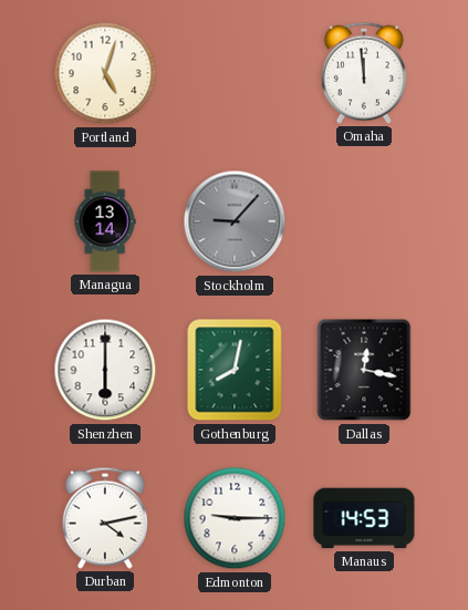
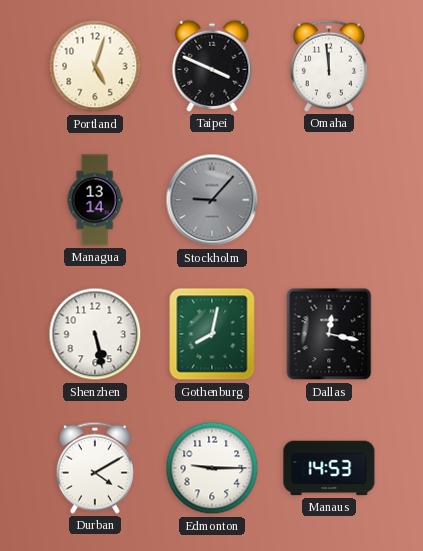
Taipei: none -> 3:49
Shenzhen: 6:00 -> 5:28
Durban: 4:13 -> 4:10
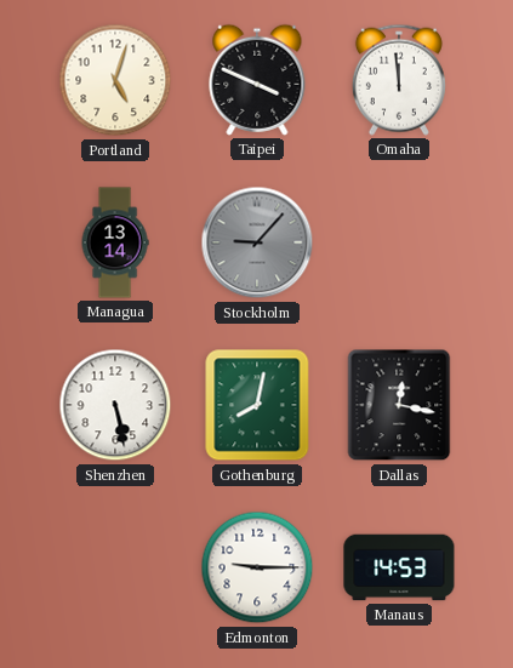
Durban: 4:10 -> none
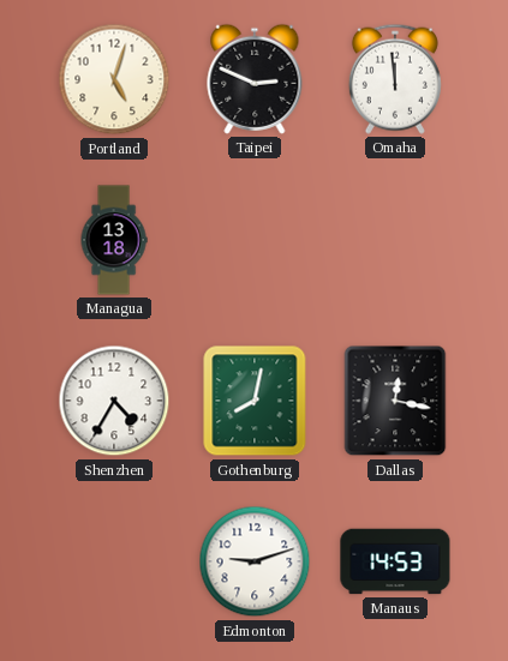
Taipei: 3:49 -> 2:49
Managua: 13:14 -> 13:18
Stockholm: 9:07 -> none
Shenzhen: 5:28 -> 4:35
Edmonton: 9:15 -> 9:12
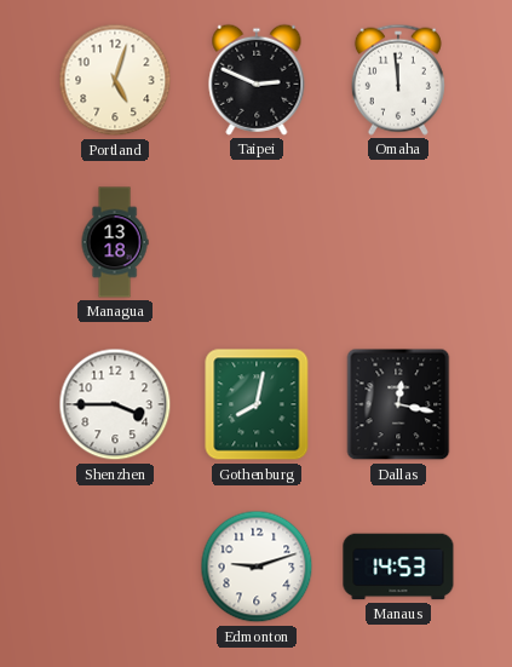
Shenzhen: 4:35 -> 3:45
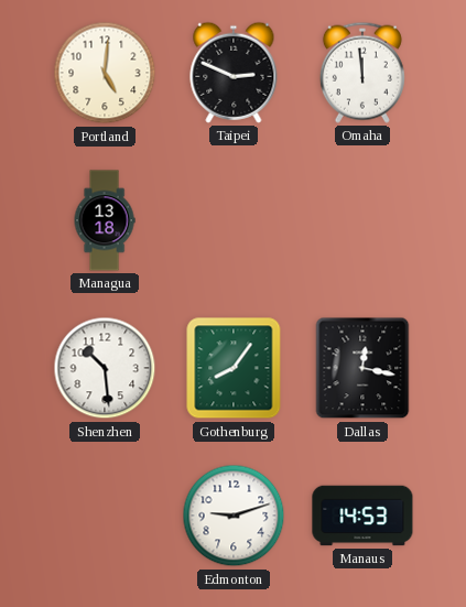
Portland: 5:03 -> 5:01
Shenzhen: 3:45 -> 10:29
Gothenburg: 8:02 -> 8:06
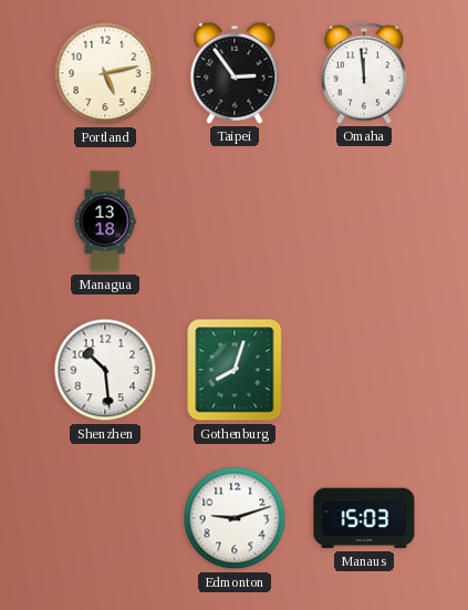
Portland: 5:01 -> 5:13
Taipei: 2:49 -> 2:54
Gothenburg: 8:06 -> 8:03
Dallas: 12:17 -> none
Manaus: 14:53 -> 15:03
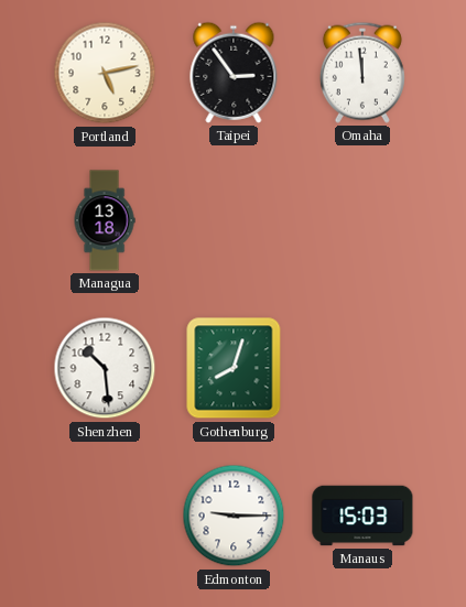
Edmonton: 9:12 -> 9:15
